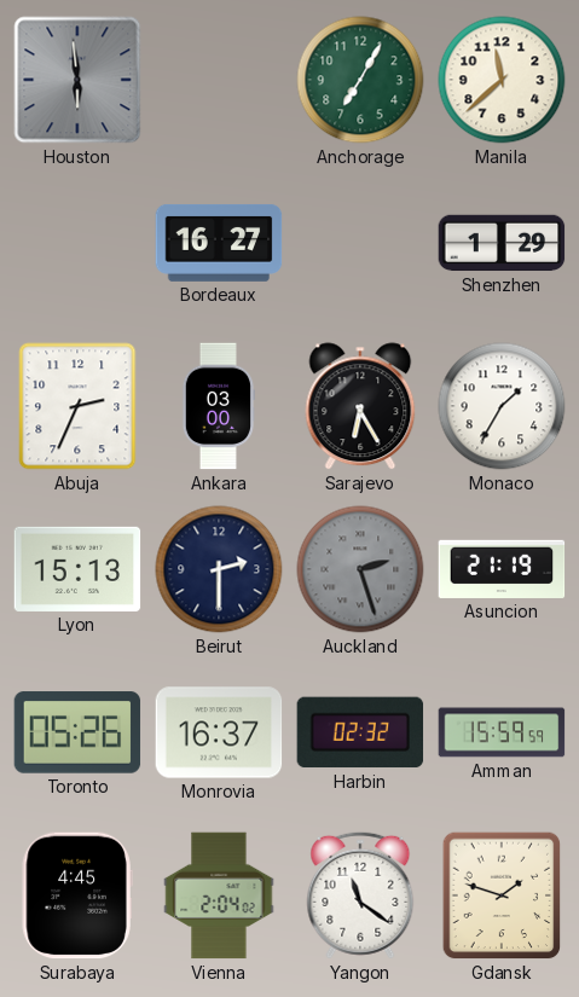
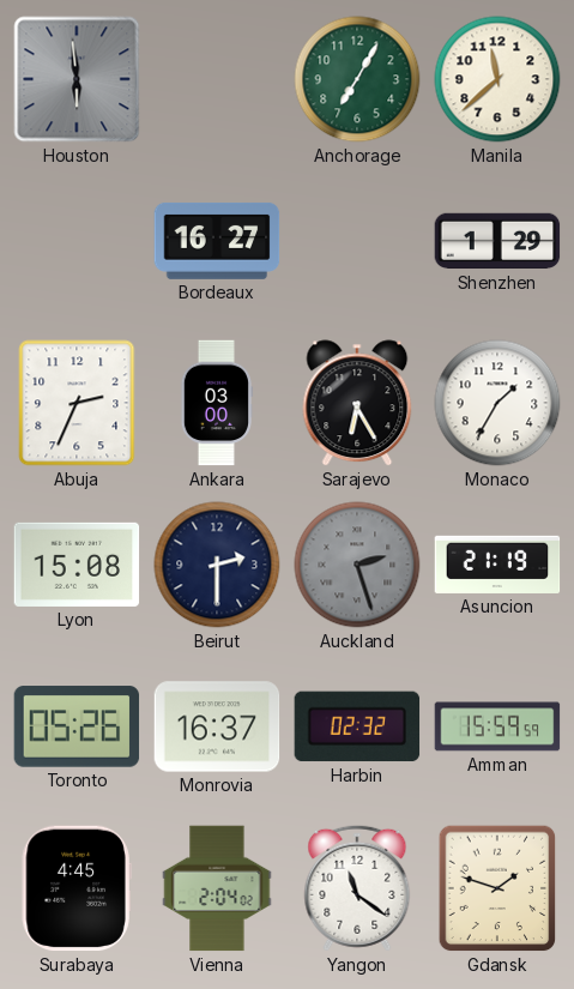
Lyon: 15:13 -> 15:08
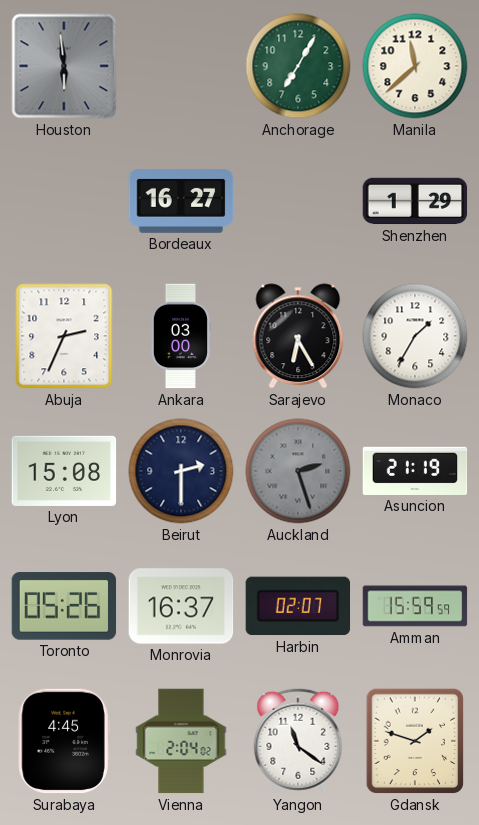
Harbin: 02:32 -> 02:07
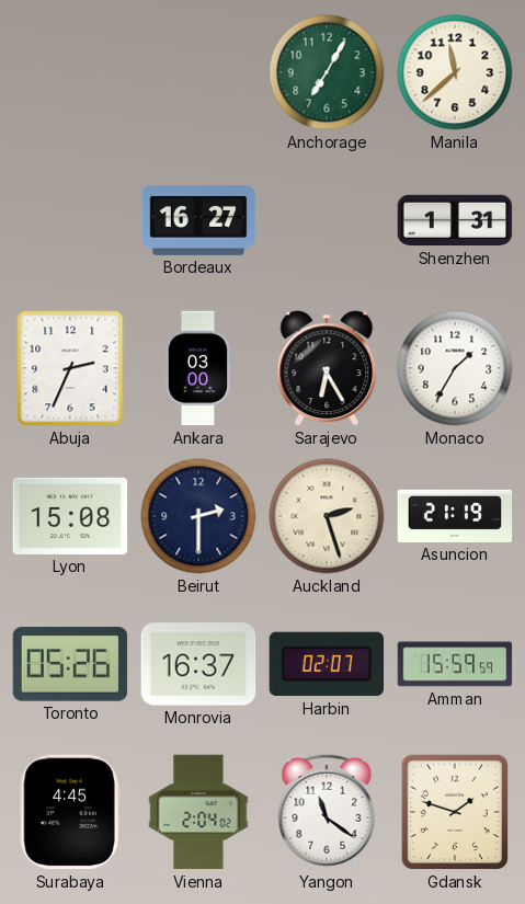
Houston: 5:59 -> none
Shenzhen: 1:29 -> 1:31
Auckland dial: grey -> cream
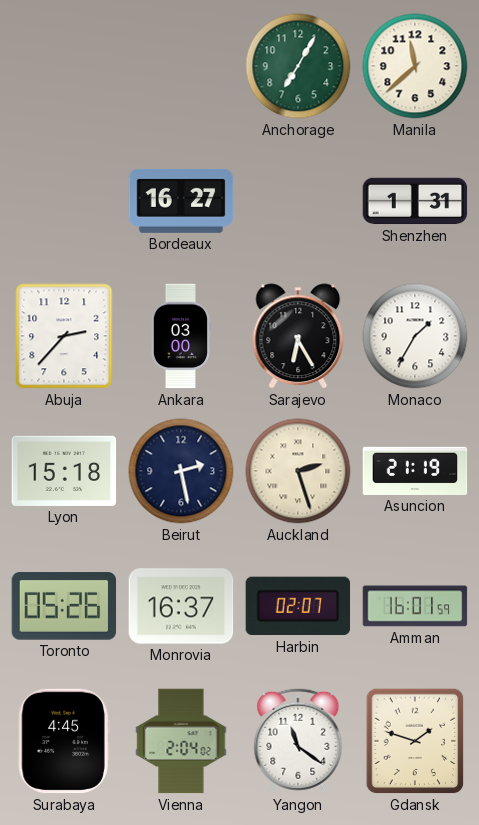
Abuja: 2:34 -> 2:37
Lyon: 15:08 -> 15:18
Beirut: 2:30 -> 2:28
Amman: 15:59 -> 16:01
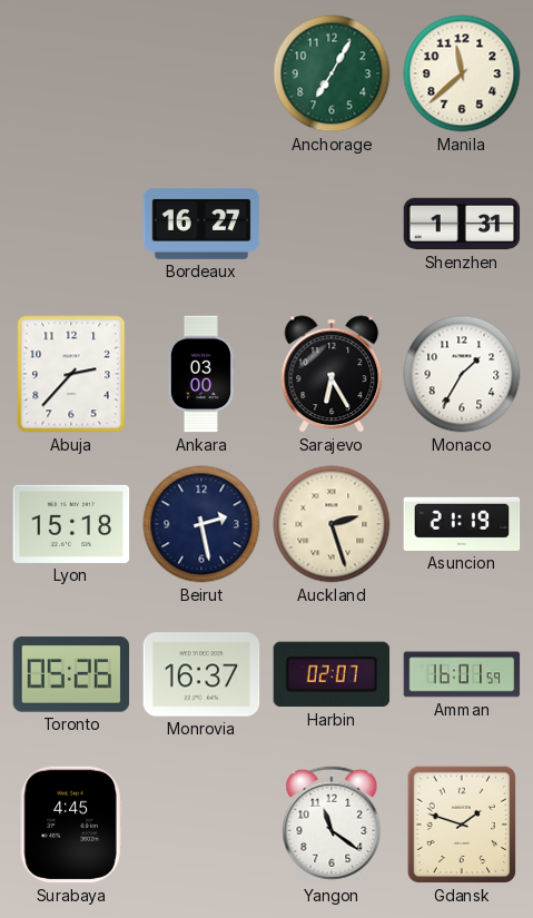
Vienna: 2:04 -> none
